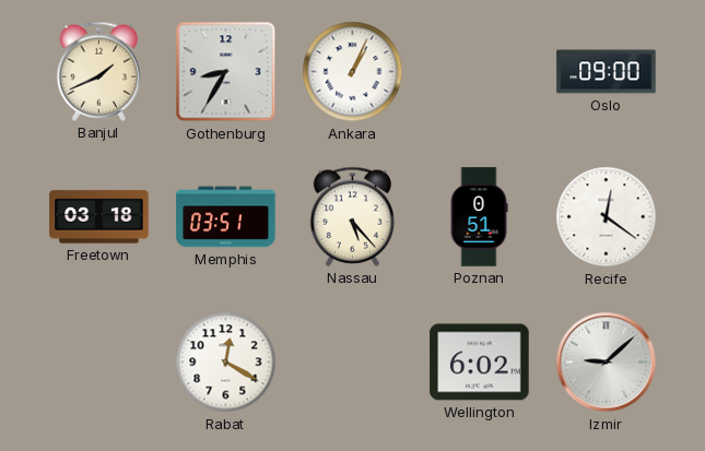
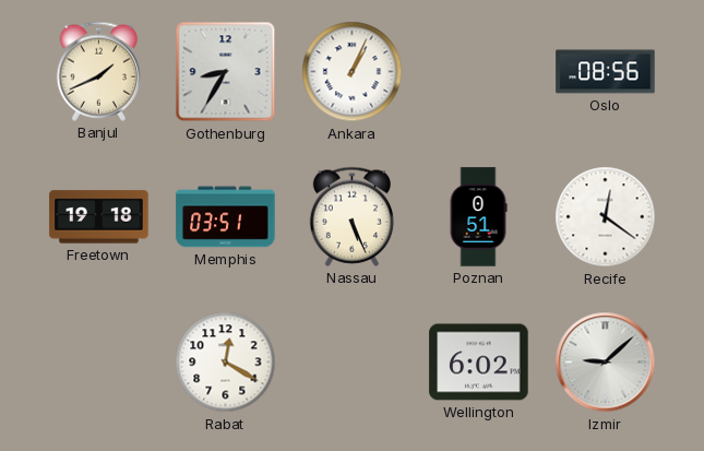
Oslo: 09:00 -> 08:56
Freetown: 03:18 -> 19:18
Nassau: 5:23 -> 5:26
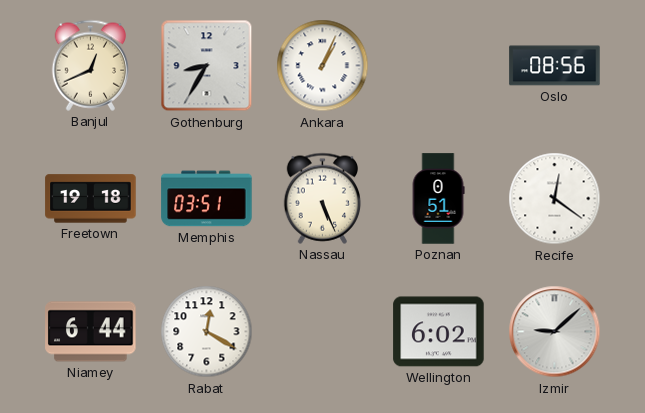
Banjul: 1:41 -> 12:41
Niamey: none -> 6:44
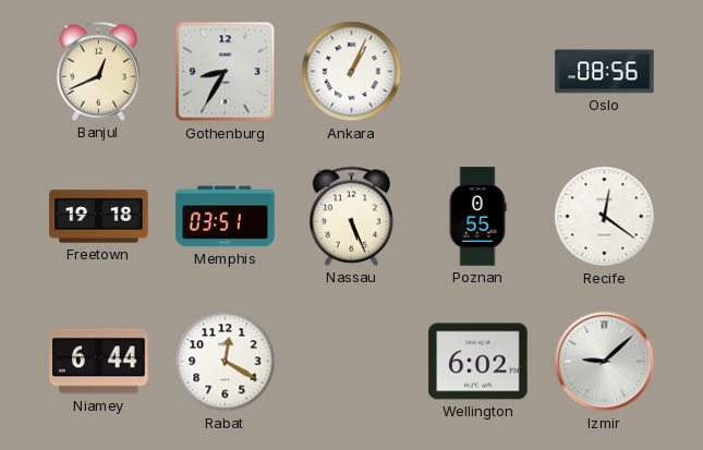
Poznan: 0:51 -> 0:55
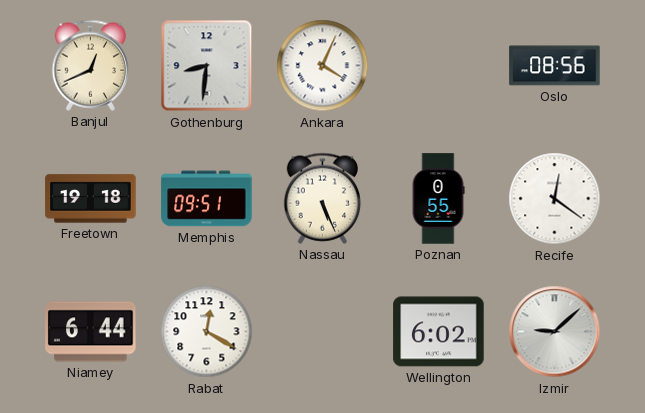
Gothenburg: 8:35 -> 8:31
Ankara: 1:04 -> 4:04
Memphis: 03:51 -> 09:51
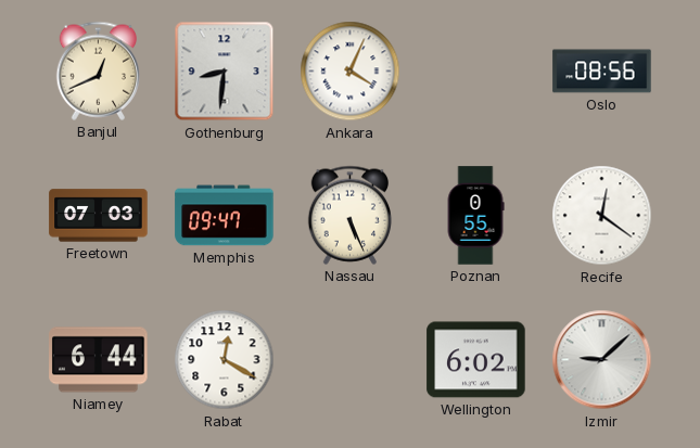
Freetown: 19:18 -> 07:03
Memphis: 09:51 -> 09:47
